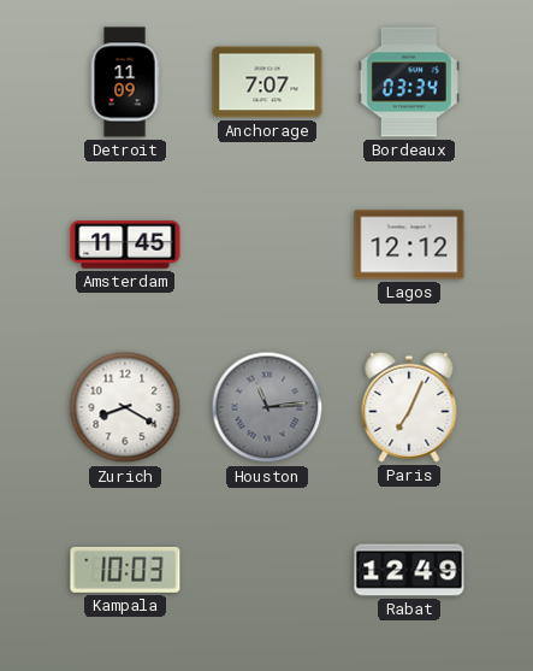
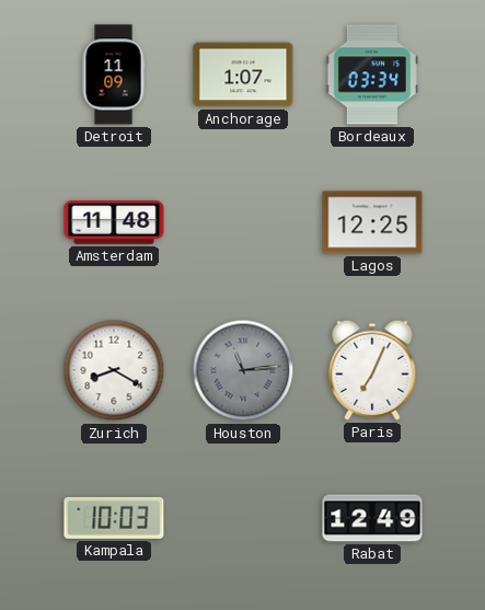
Anchorage: 7:07 -> 1:07
Amsterdam: 11:45 -> 11:48
Lagos: 12:12 -> 12:25
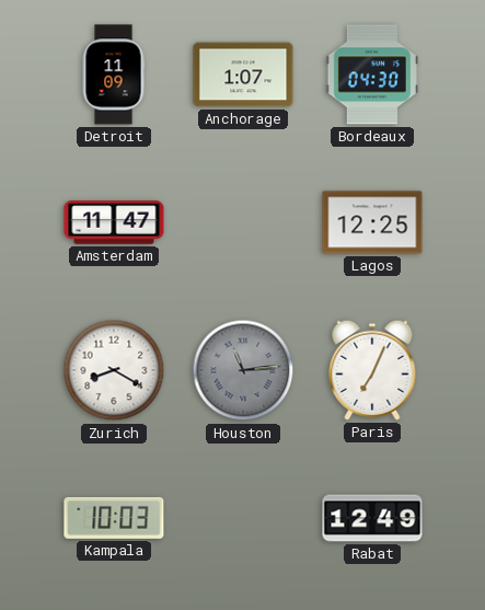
Bordeaux: 03:34 -> 04:30
Amsterdam: 11:48 -> 11:47
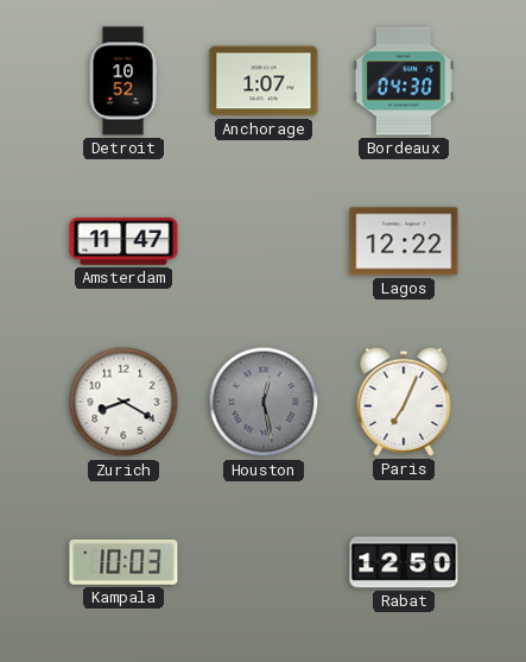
Detroit: 11:09 -> 10:52
Lagos: 12:25 -> 12:22
Houston: 11:14 -> 12:28
Rabat: 12:49 -> 12:50
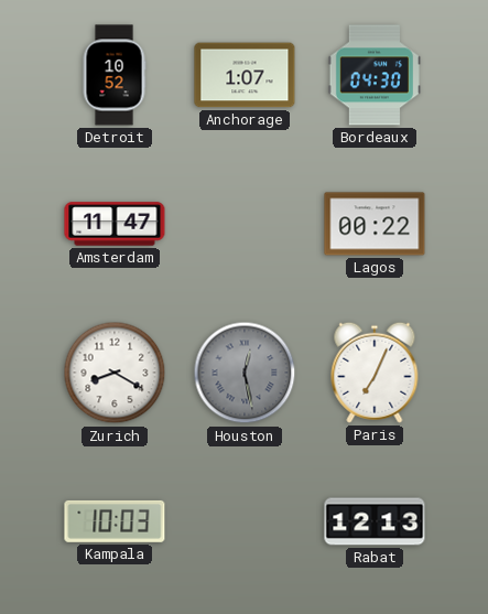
Lagos: 12:22 -> 00:22
Rabat: 12:50 -> 12:13
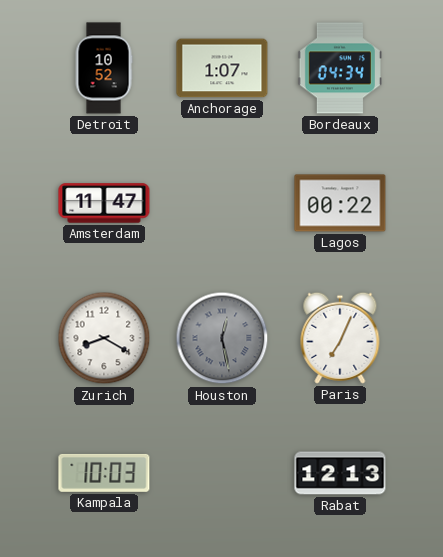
Bordeaux: 04:30 -> 04:34
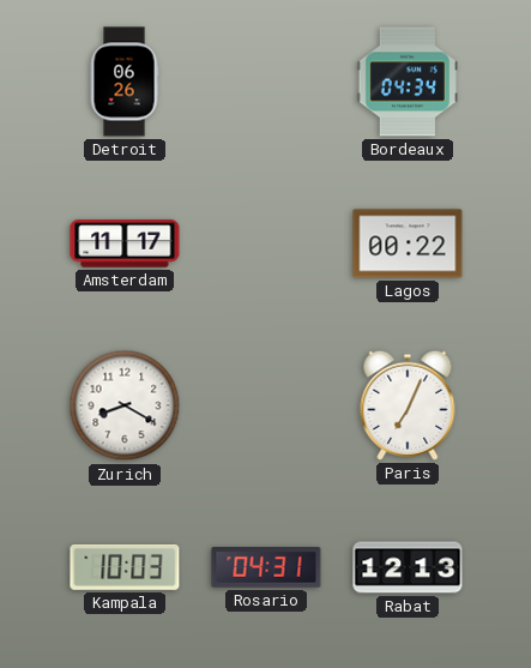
Detroit: 10:52 -> 06:26
Anchorage: 1:07 -> none
Amsterdam: 11:47 -> 11:17
Houston: 12:28 -> none
Rosario: none -> 04:31
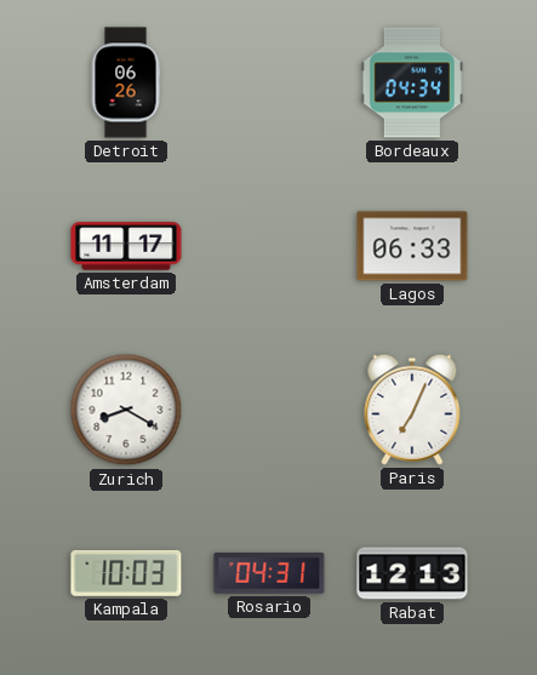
Lagos: 00:22 -> 06:33
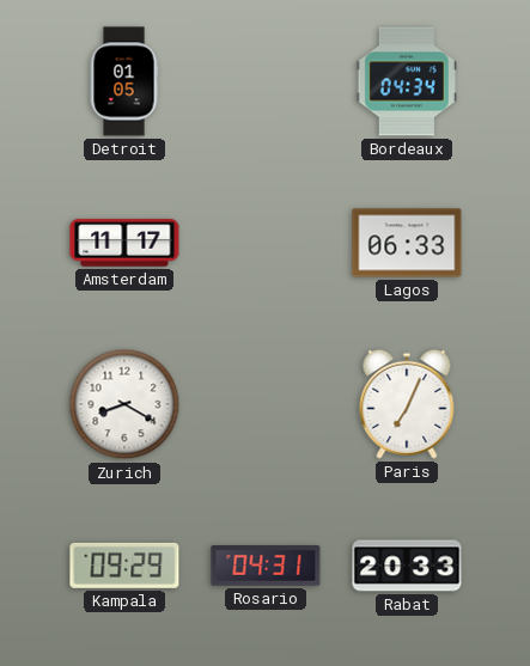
Detroit: 06:26 -> 01:05
Kampala: 10:03 -> 09:29
Rabat: 12:13 -> 20:33
